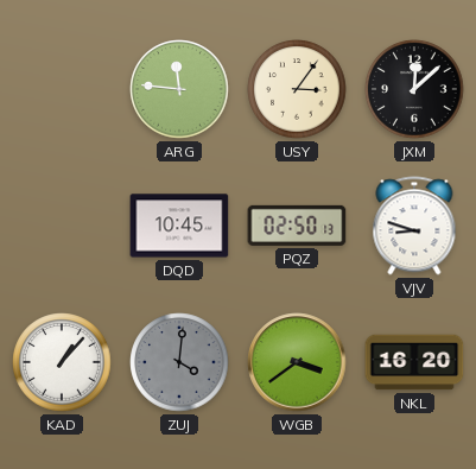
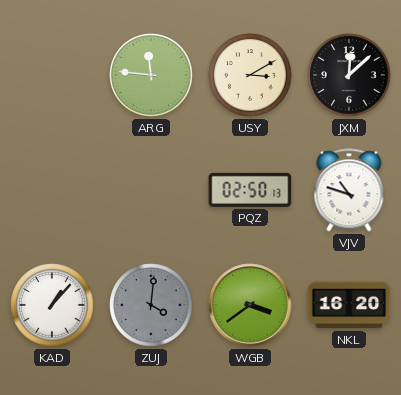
USY: 3:06 -> 3:10
DQD: 10:45 -> none
VJV: 8:48 -> 10:48
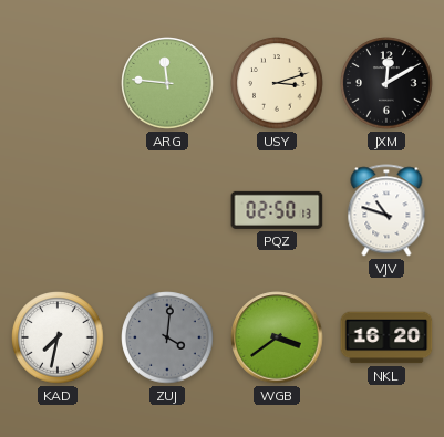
USY: 3:10 -> 3:12
JXM: 12:08 -> 12:10
KAD: 1:07 -> 7:32
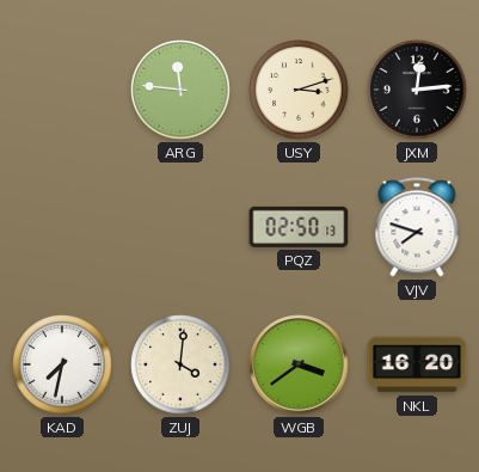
JXM: 12:10 -> 12:14
VJV: 10:48 -> 7:48
ZUJ dial: grey -> cream
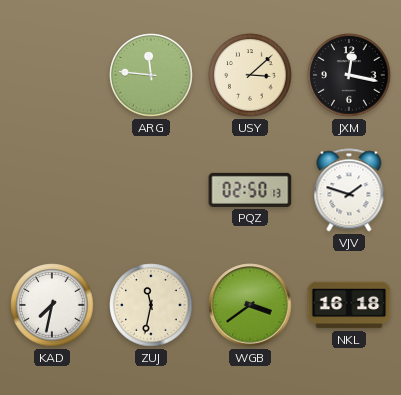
USY: 3:12 -> 3:08
JXM: 12:14 -> 12:17
VJV: 7:48 -> 1:48
ZUJ: 4:01 -> 11:32
NKL: 16:20 -> 16:18
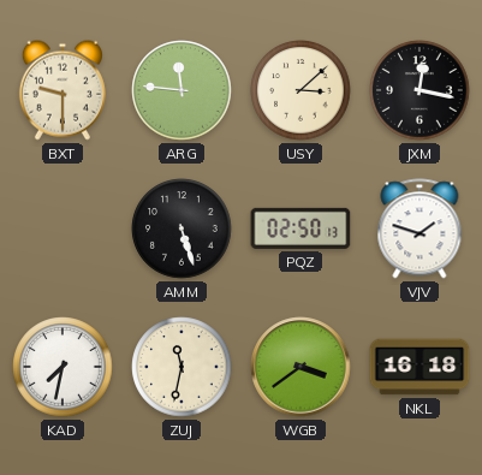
BXT: none -> 9:30
AMM: none -> 5:27
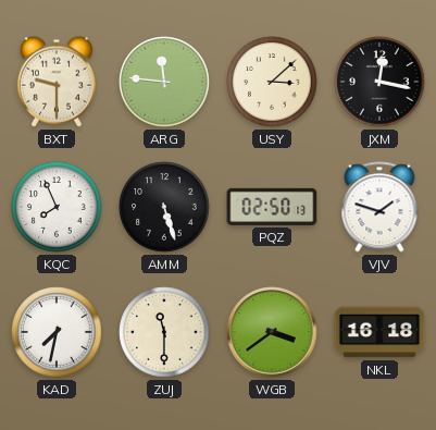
KQC: none -> 7:56
ZUJ: 11:32 -> 11:30
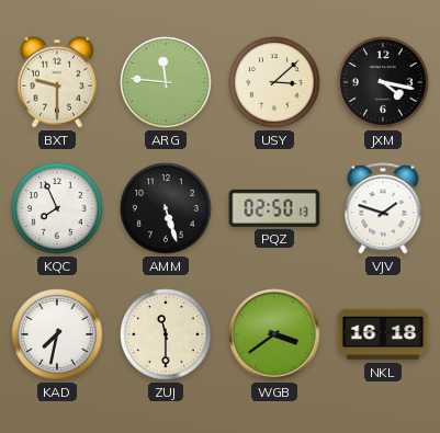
JXM: 12:17 -> 4:17
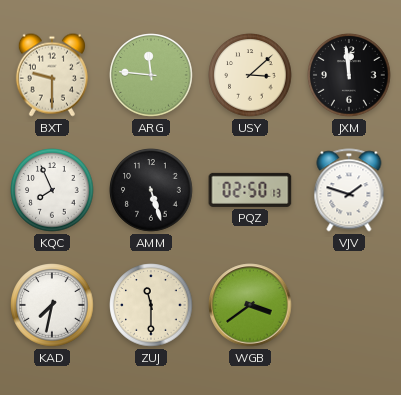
JXM: 4:17 -> 11:59
NKL: 16:18 -> none
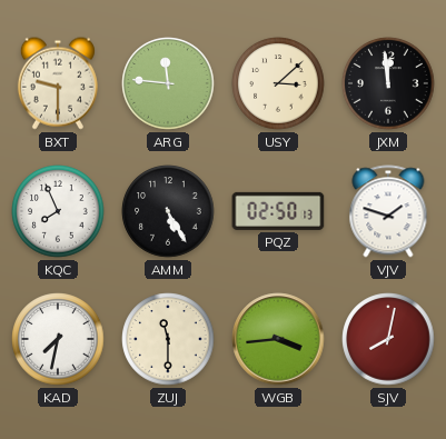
AMM: 5:27 -> 5:25
WGB: 3:39 -> 3:44
SJV: none -> 8:02
